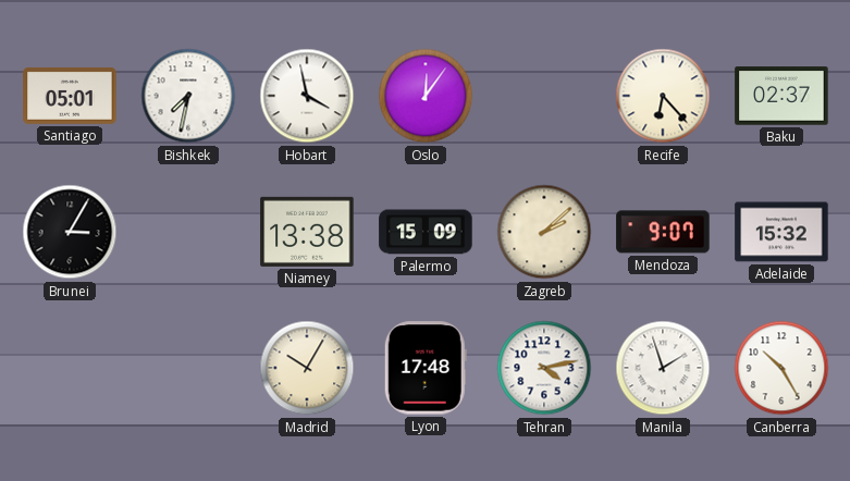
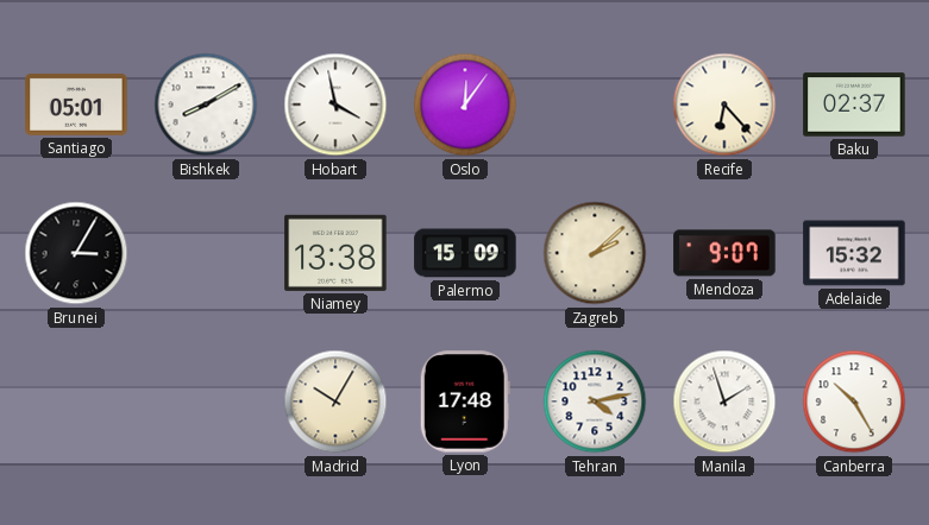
Bishkek: 7:32 -> 8:10
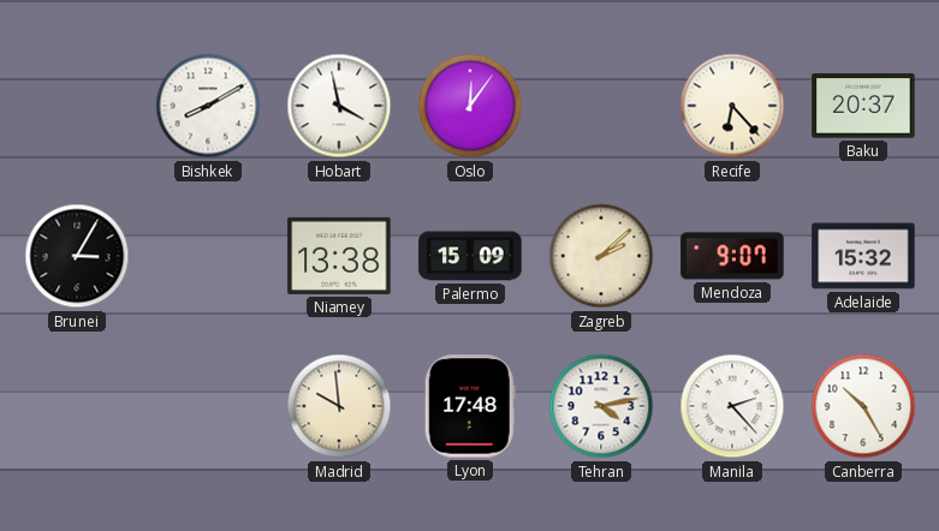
Santiago: 05:01 -> none
Baku: 02:37 -> 20:37
Madrid: 10:05 -> 9:59
Manila: 1:57 -> 2:23
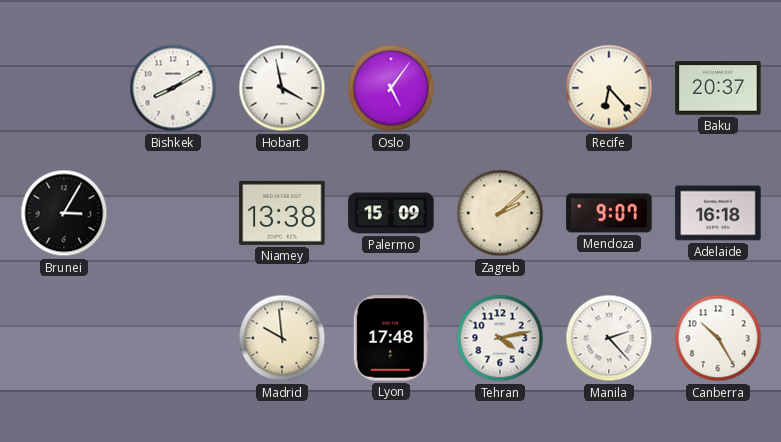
Oslo: 12:06 -> 5:06
Adelaide: 15:32 -> 16:18
